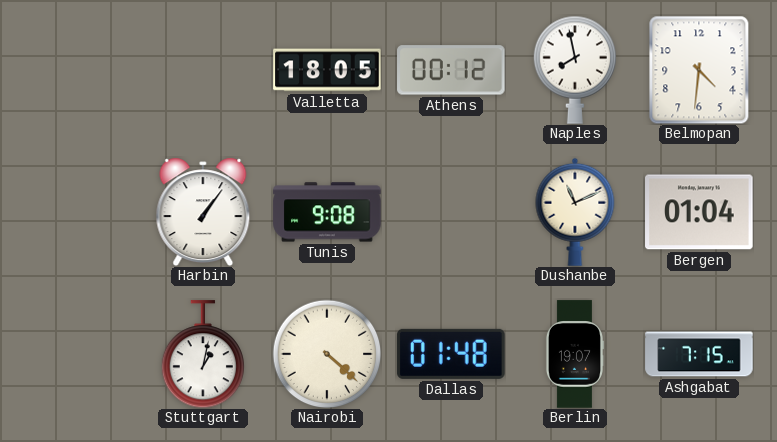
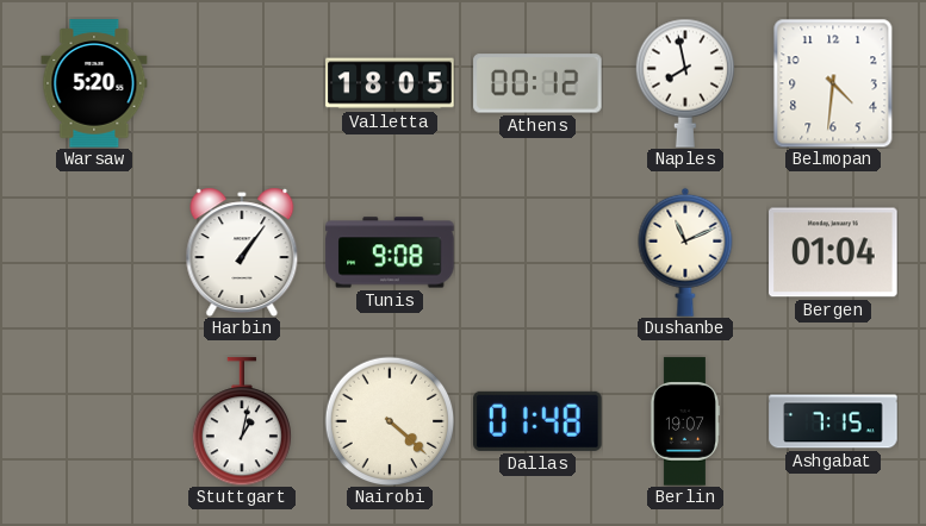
Warsaw: none -> 5:20
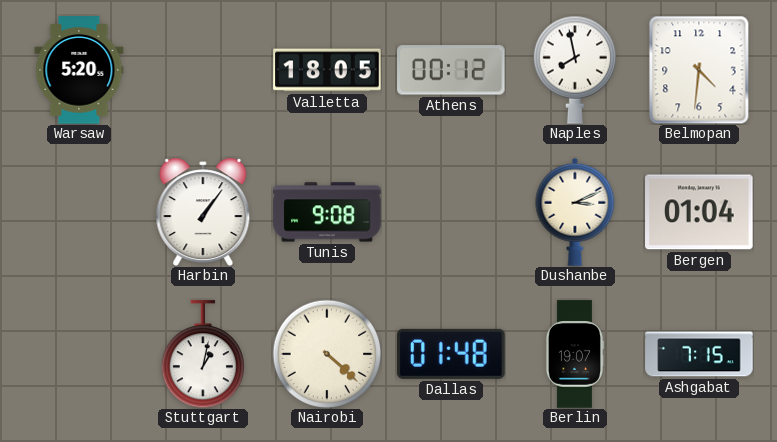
Dushanbe: 11:11 -> 3:11
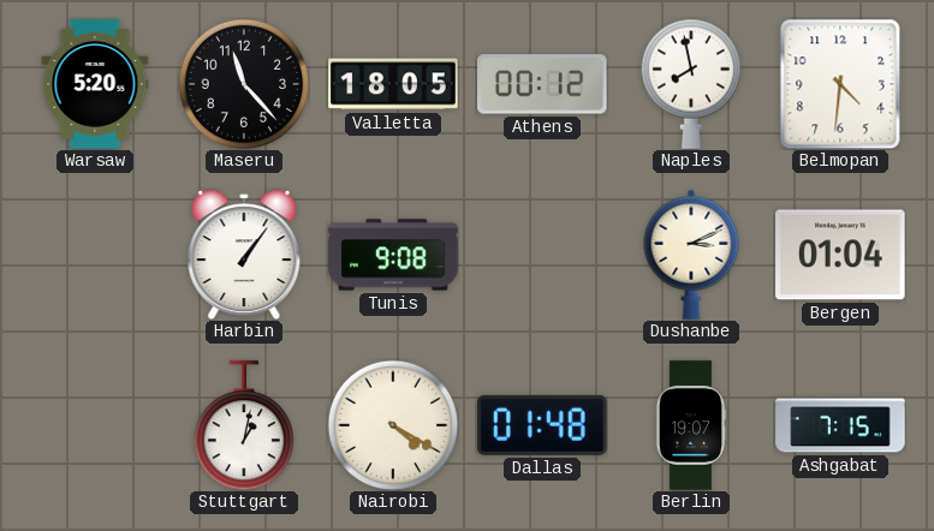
Maseru: none -> 11:23
Nairobi: 4:22 -> 4:20
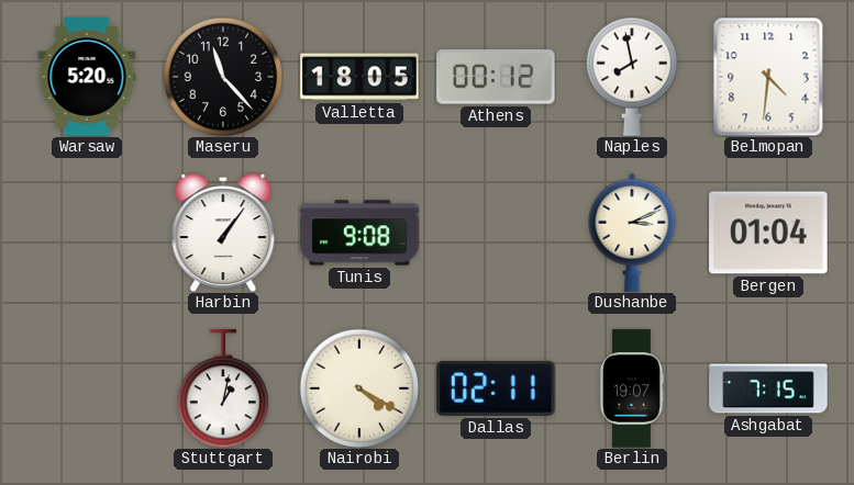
Dallas: 01:48 -> 02:11
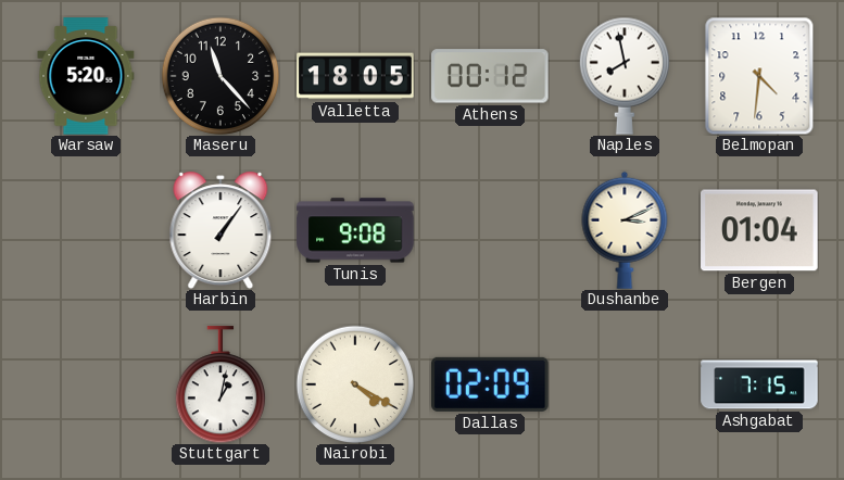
Dallas: 02:11 -> 02:09
Berlin: 19:07 -> none
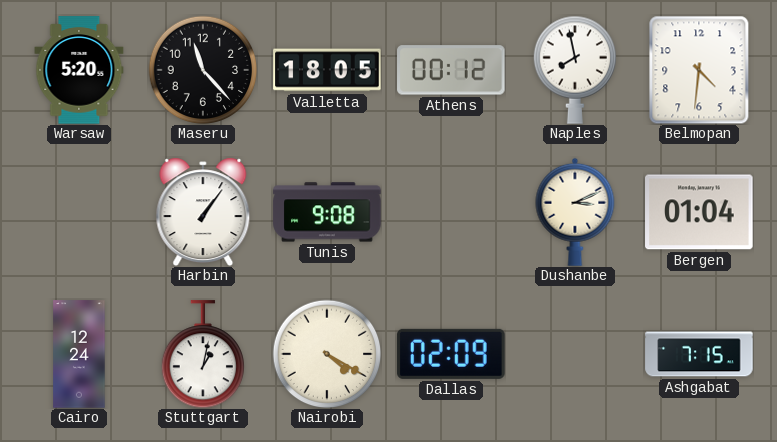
Cairo: none -> 12:24
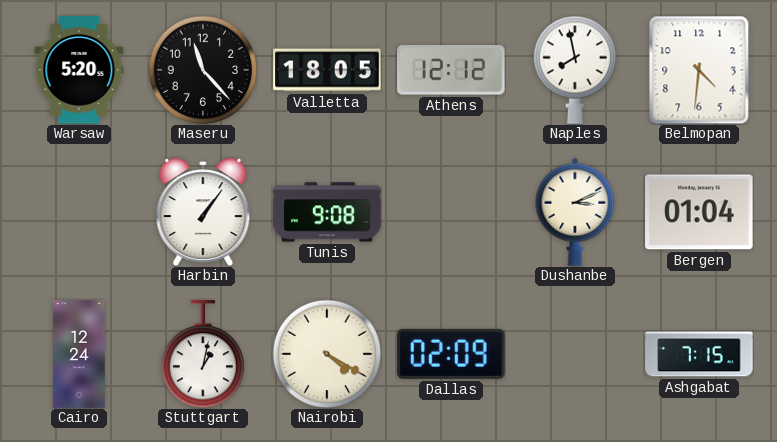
Athens: 00:12 -> 12:12
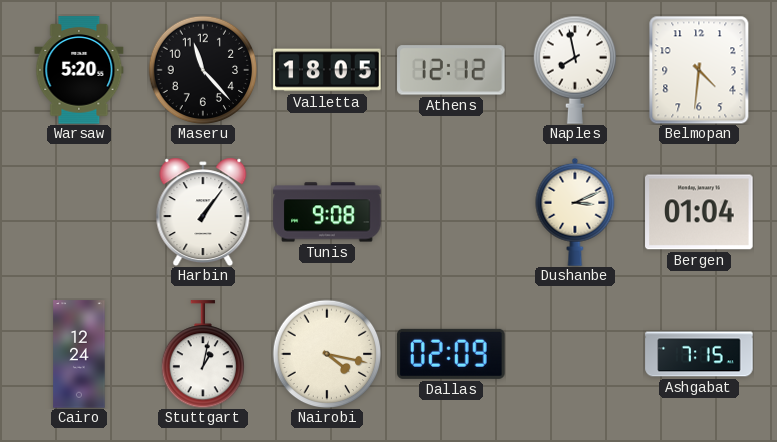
Nairobi: 4:20 -> 4:17
